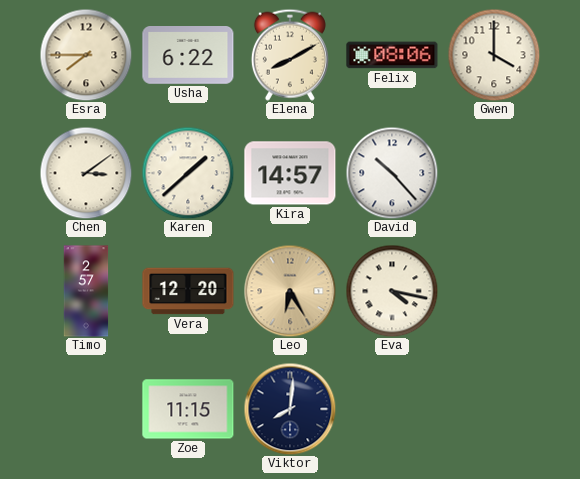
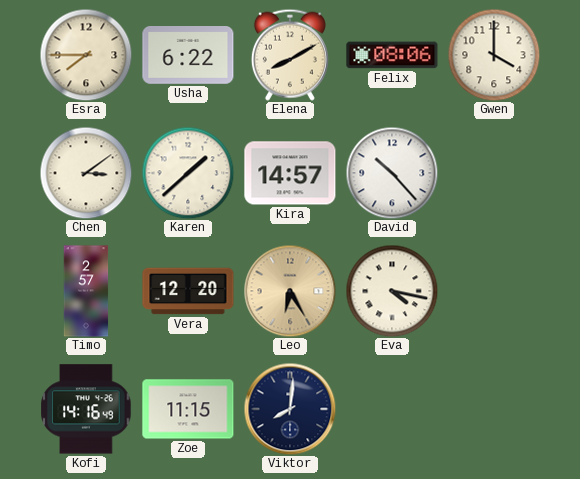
Kofi: none -> 14:16
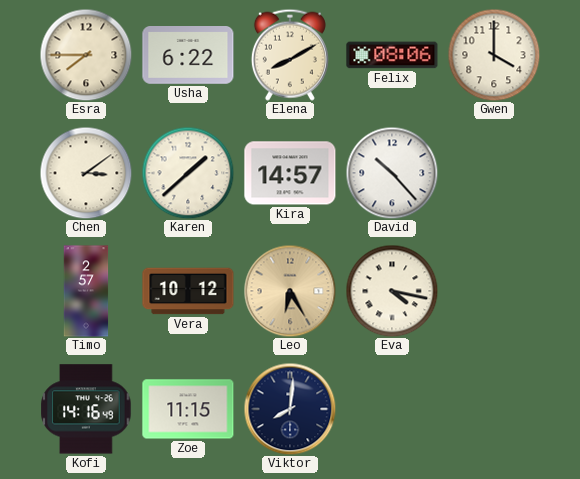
Vera: 12:20 -> 10:12
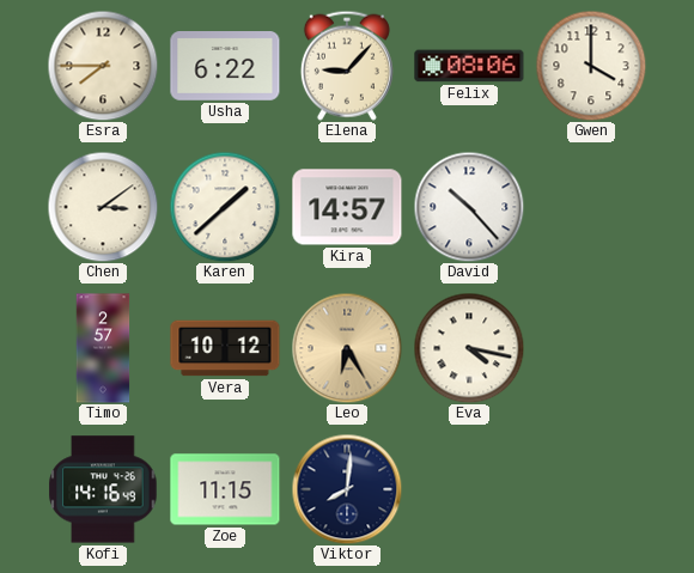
Elena: 8:10 -> 9:07
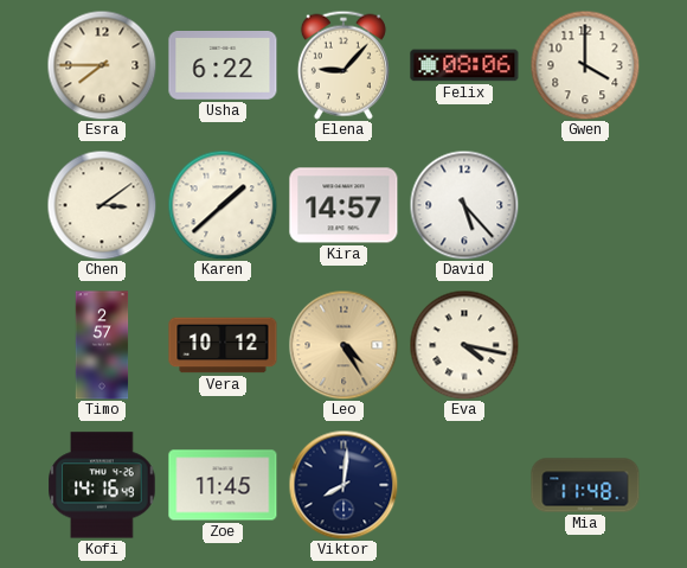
David: 10:23 -> 5:23
Leo: 6:25 -> 4:25
Zoe: 11:15 -> 11:45
Mia: none -> 11:48
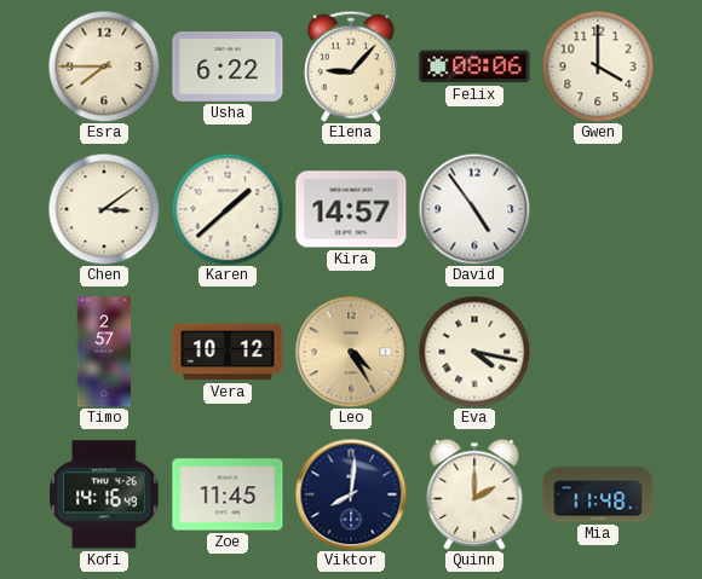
David: 5:23 -> 4:54
Quinn: none -> 2:00
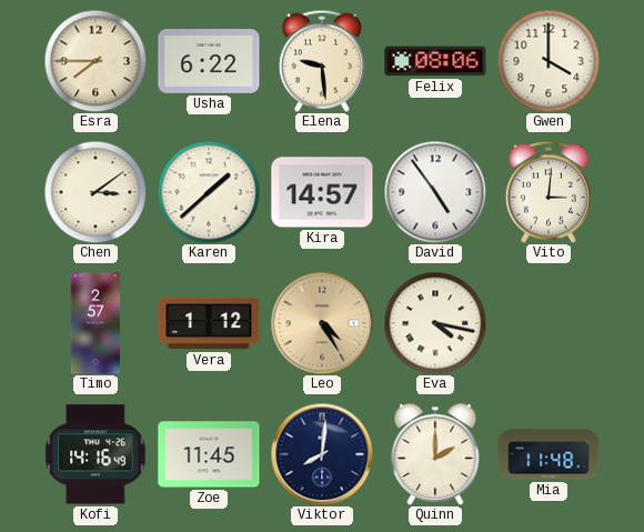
Elena: 9:07 -> 9:29
Vito: none -> 3:01
Vera: 10:12 -> 1:12
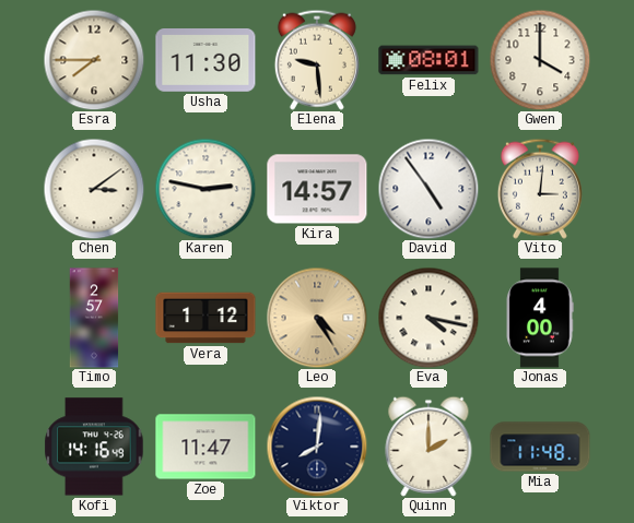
Usha: 6:22 -> 11:30
Felix: 08:06 -> 08:01
Karen: 1:38 -> 2:47
Jonas: none -> 4:00
Zoe: 11:45 -> 11:47
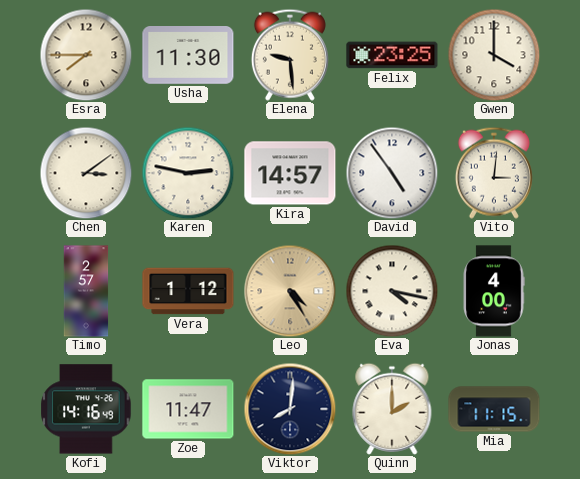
Felix: 08:01 -> 23:25
Mia: 11:48 -> 11:15
